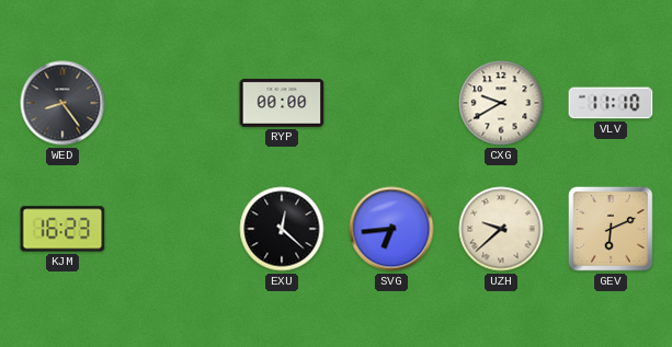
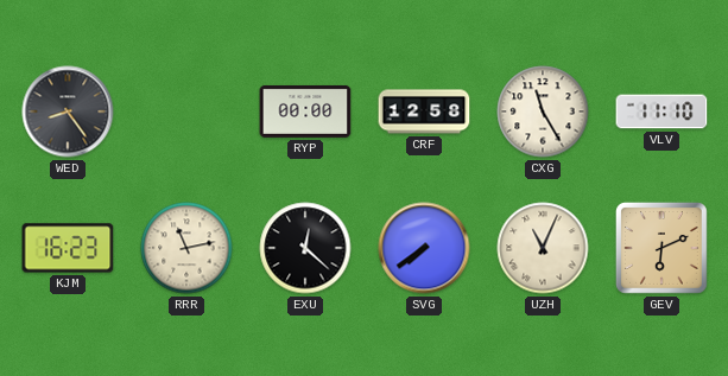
CRF: none -> 12:58
CXG: 9:40 -> 11:25
RRR: none -> 11:13
SVG: 6:44 -> 7:39
UZH: 9:38 -> 11:04
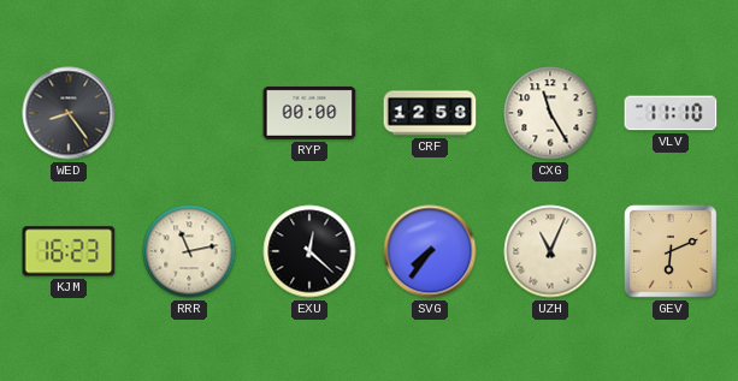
SVG: 7:39 -> 7:36
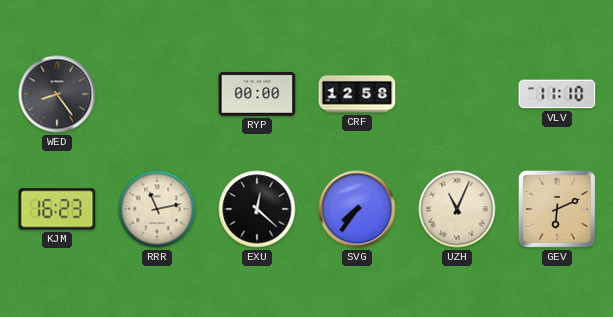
CXG: 11:25 -> none
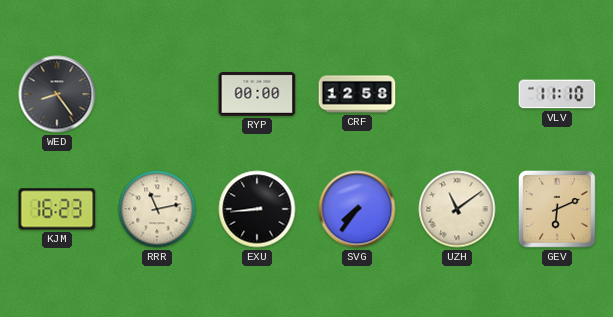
EXU: 12:22 -> 8:44
UZH: 11:04 -> 11:09
